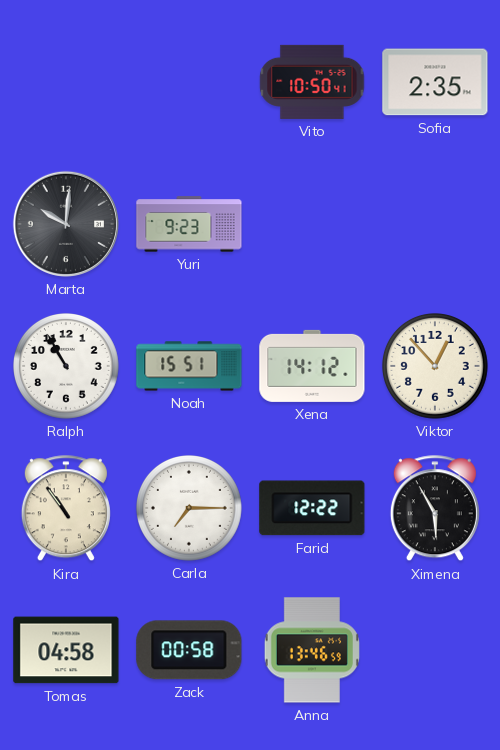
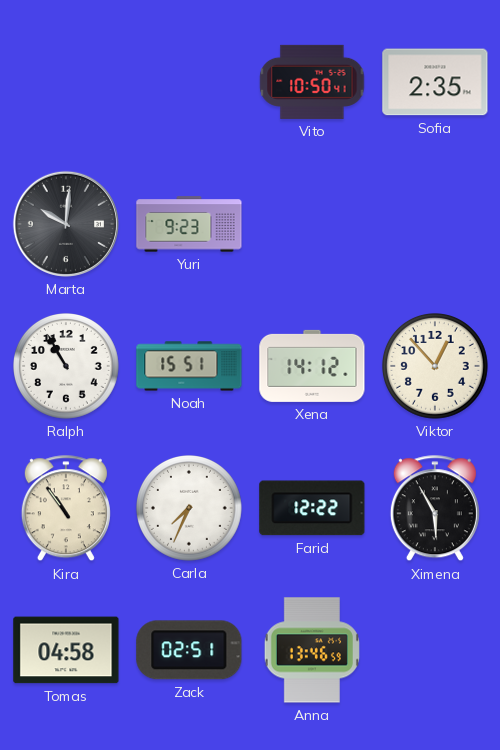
Carla: 7:15 -> 7:34
Zack: 00:58 -> 02:51
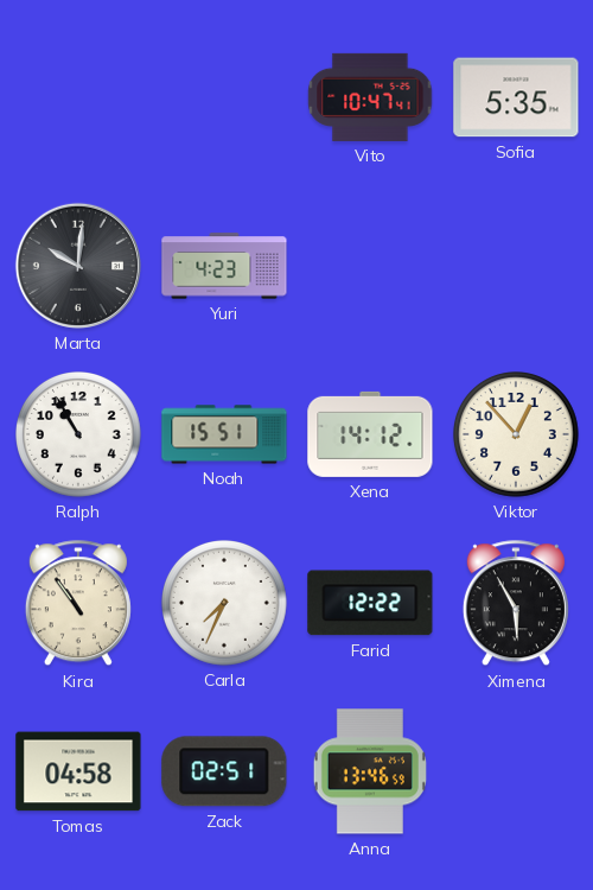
Vito: 10:50 -> 10:47
Sofia: 2:35 -> 5:35
Yuri: 9:23 -> 4:23
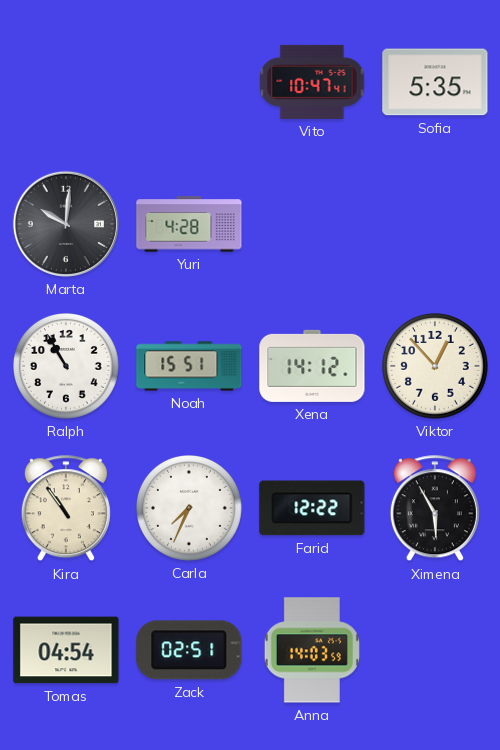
Yuri: 4:23 -> 4:28
Tomas: 04:58 -> 04:54
Anna: 13:46 -> 14:03
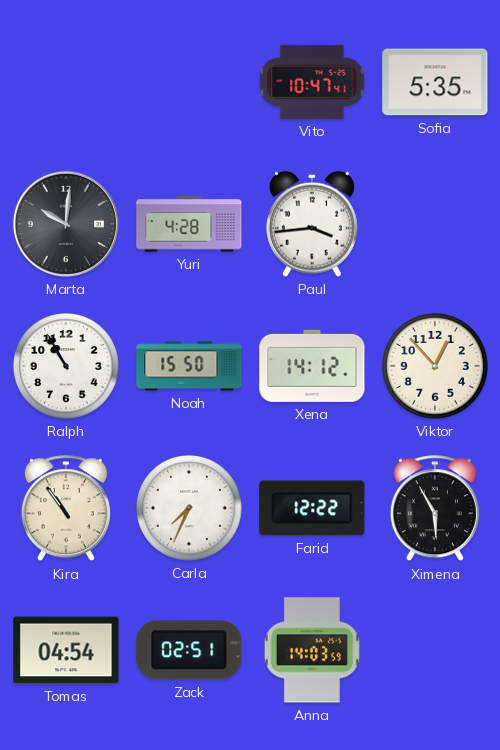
Paul: none -> 3:44
Noah: 15:51 -> 15:50
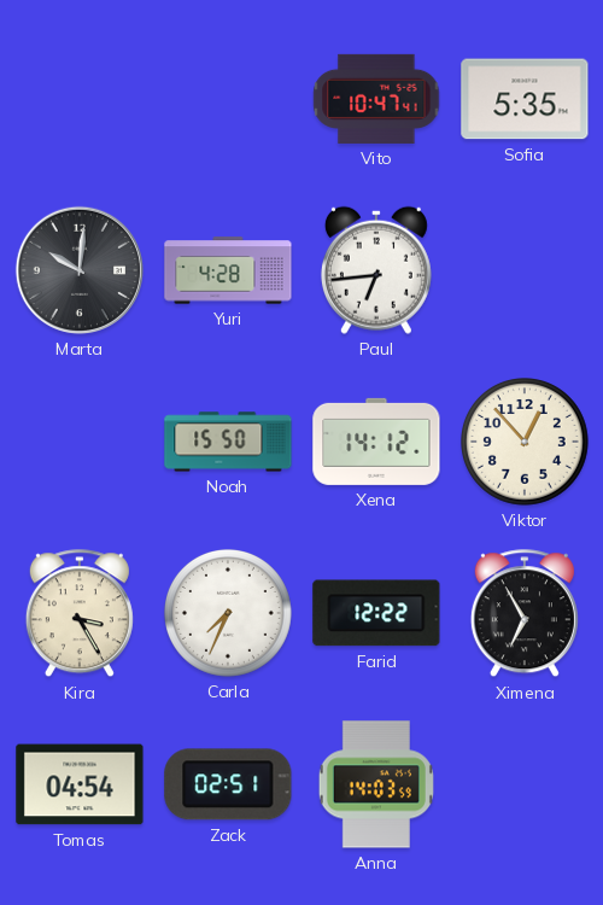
Paul: 3:44 -> 6:44
Ralph: 10:55 -> none
Kira: 10:54 -> 3:25
Ximena: 5:55 -> 6:55
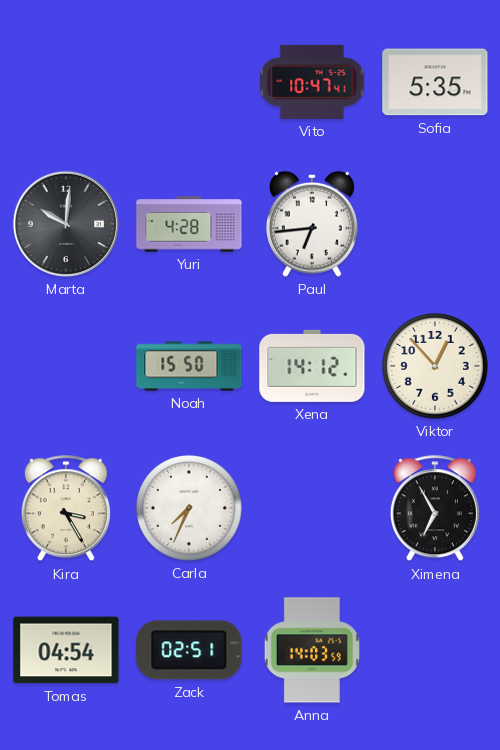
Farid: 12:22 -> none
